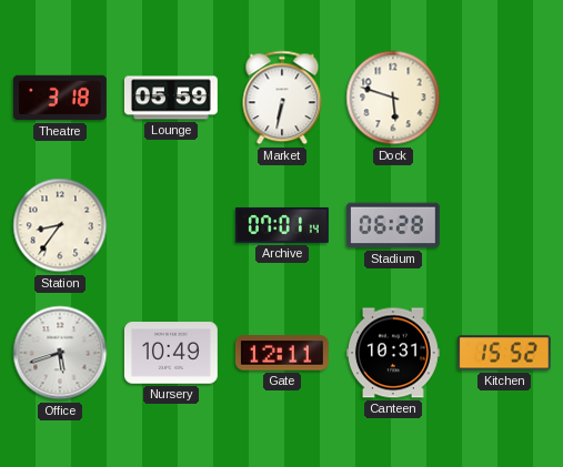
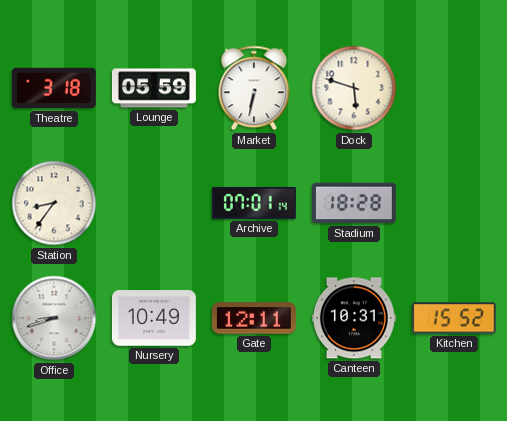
Stadium: 06:28 -> 18:28
Office: 5:42 -> 8:42
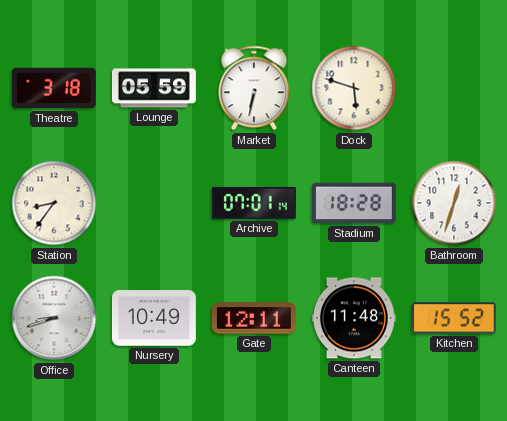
Bathroom: none -> 12:33
Canteen: 10:31 -> 11:48
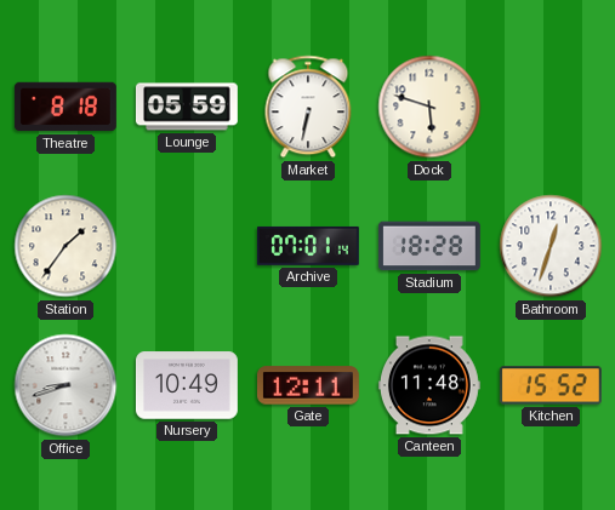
Theatre: 3:18 -> 8:18
Station: 8:36 -> 1:36
